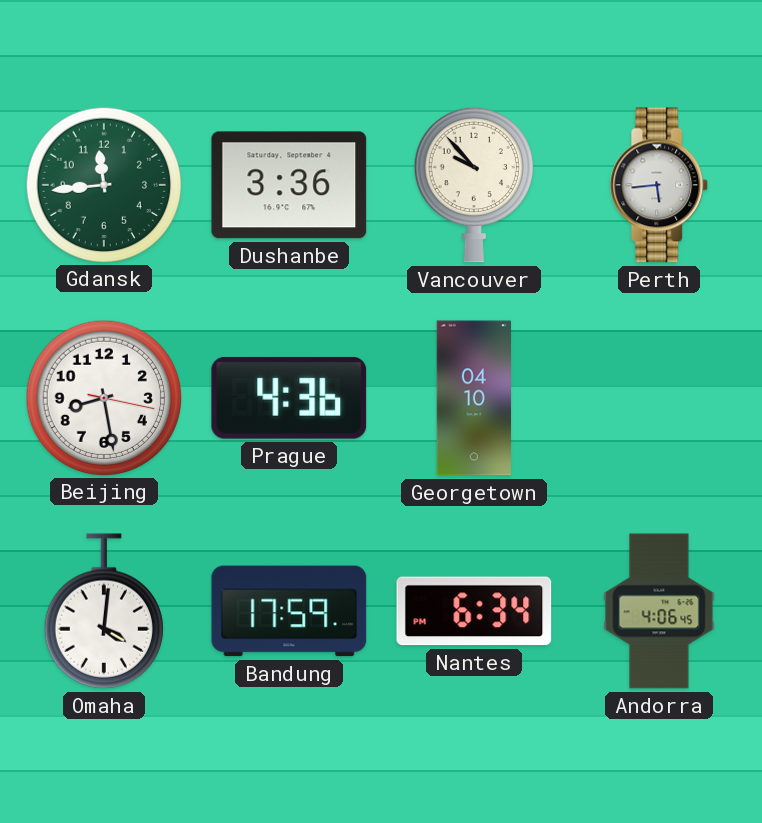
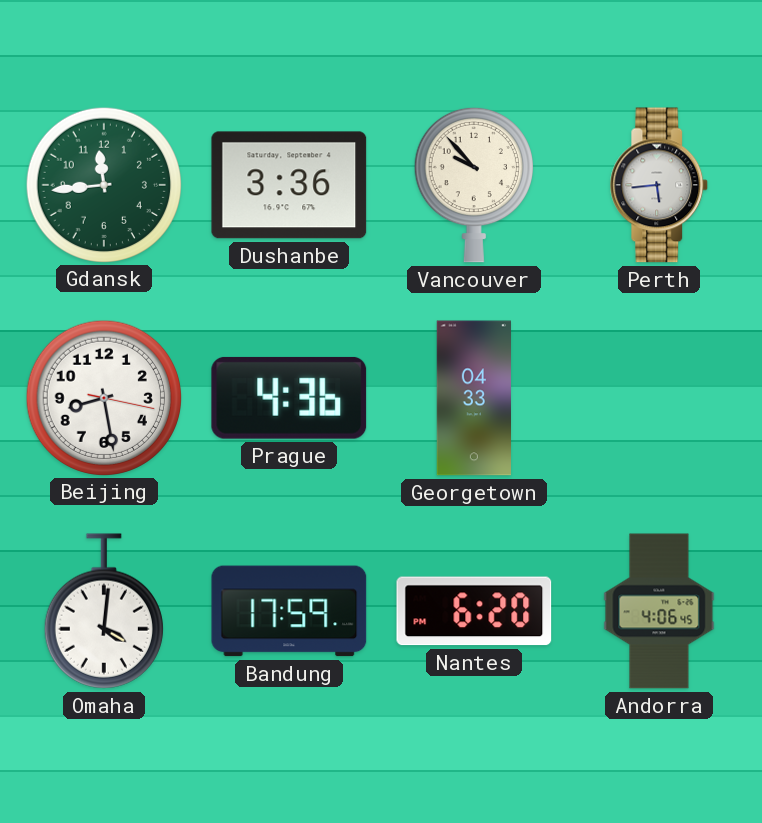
Georgetown: 04:10 -> 04:33
Nantes: 6:34 -> 6:20
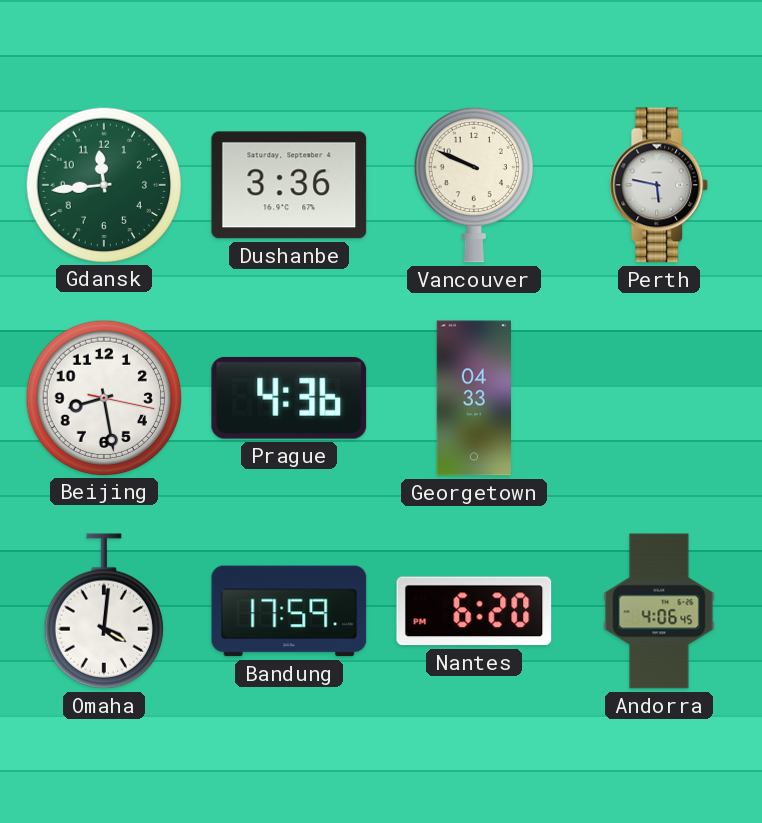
Vancouver: 9:53 -> 9:49
Perth: 5:44 -> 5:47
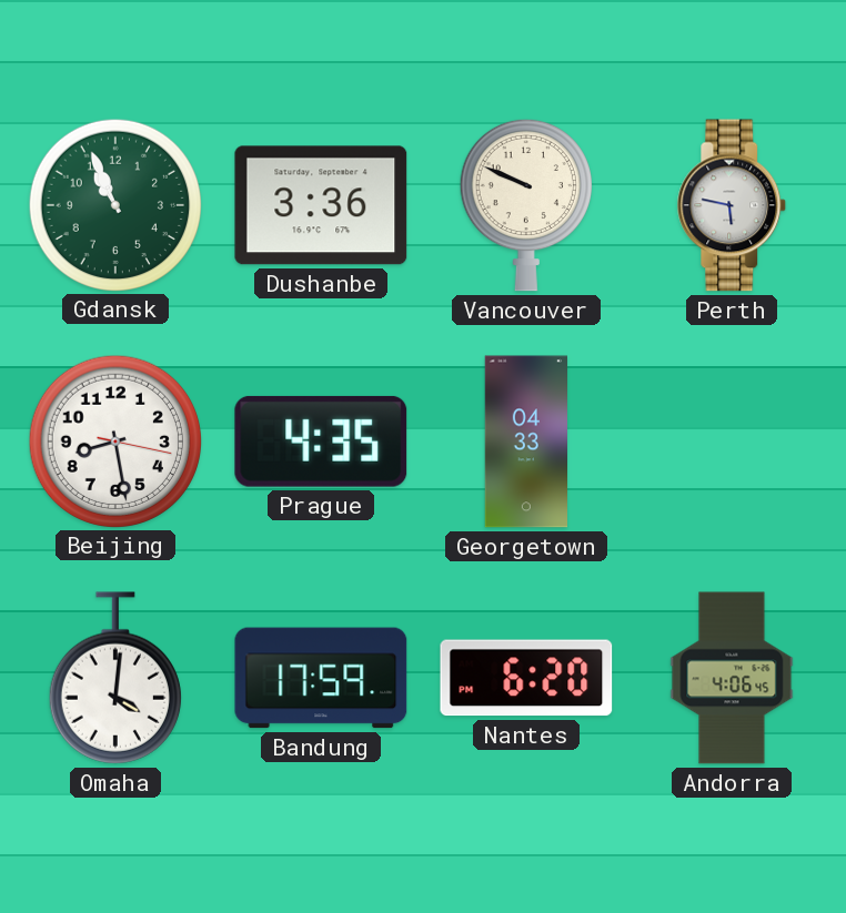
Gdansk: 11:44 -> 10:56
Prague: 4:36 -> 4:35
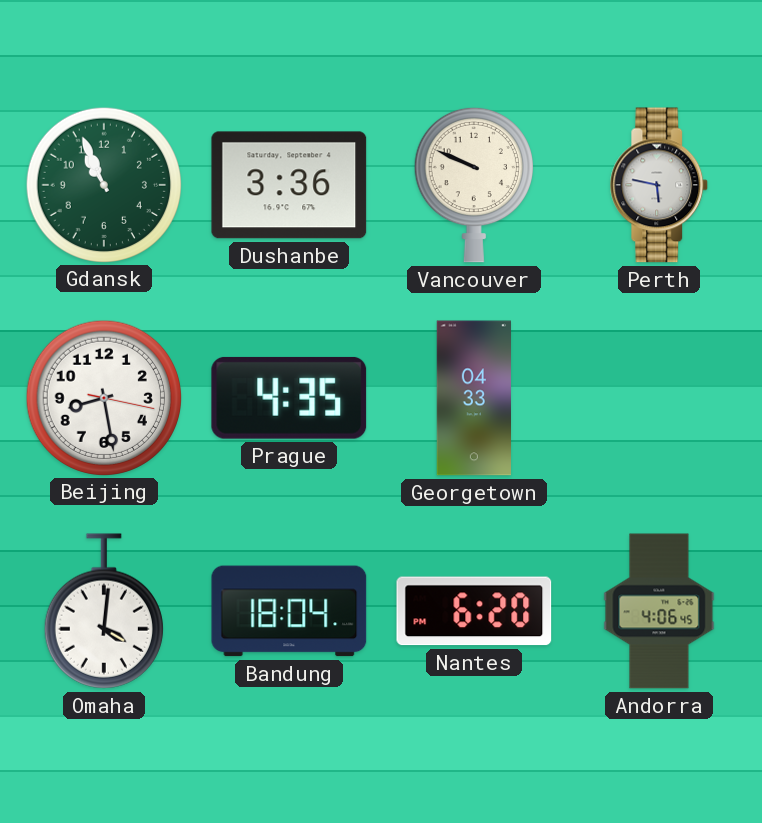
Bandung: 17:59 -> 18:04
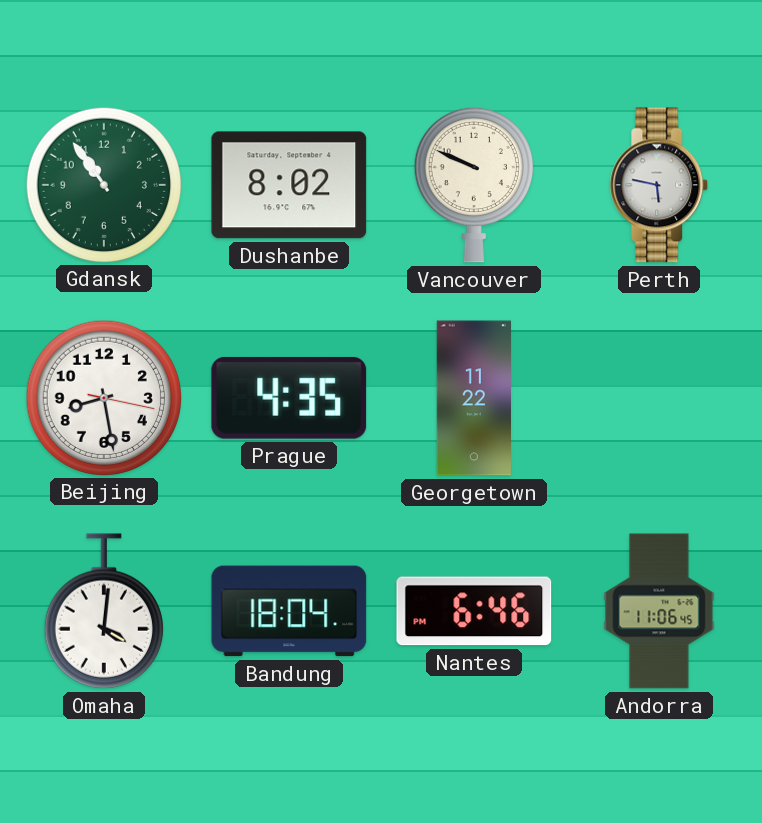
Gdansk: 10:56 -> 10:54
Dushanbe: 3:36 -> 8:02
Georgetown: 04:33 -> 11:22
Nantes: 6:20 -> 6:46
Andorra: 4:06 -> 11:06
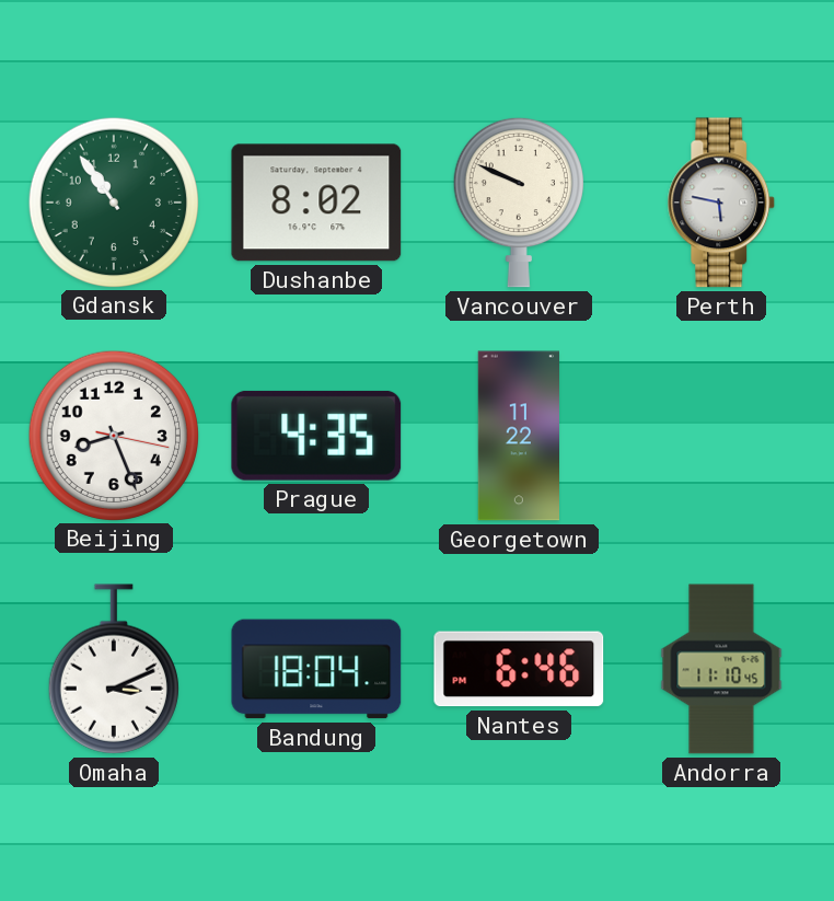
Beijing: 8:28 -> 8:26
Omaha: 4:01 -> 3:11
Andorra: 11:06 -> 11:10
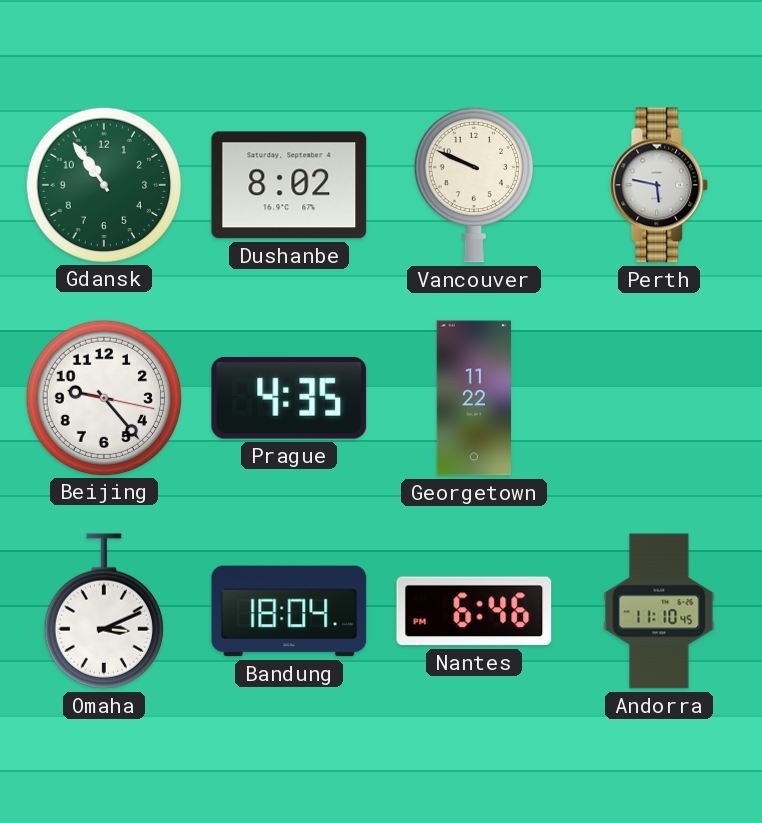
Beijing: 8:26 -> 9:23
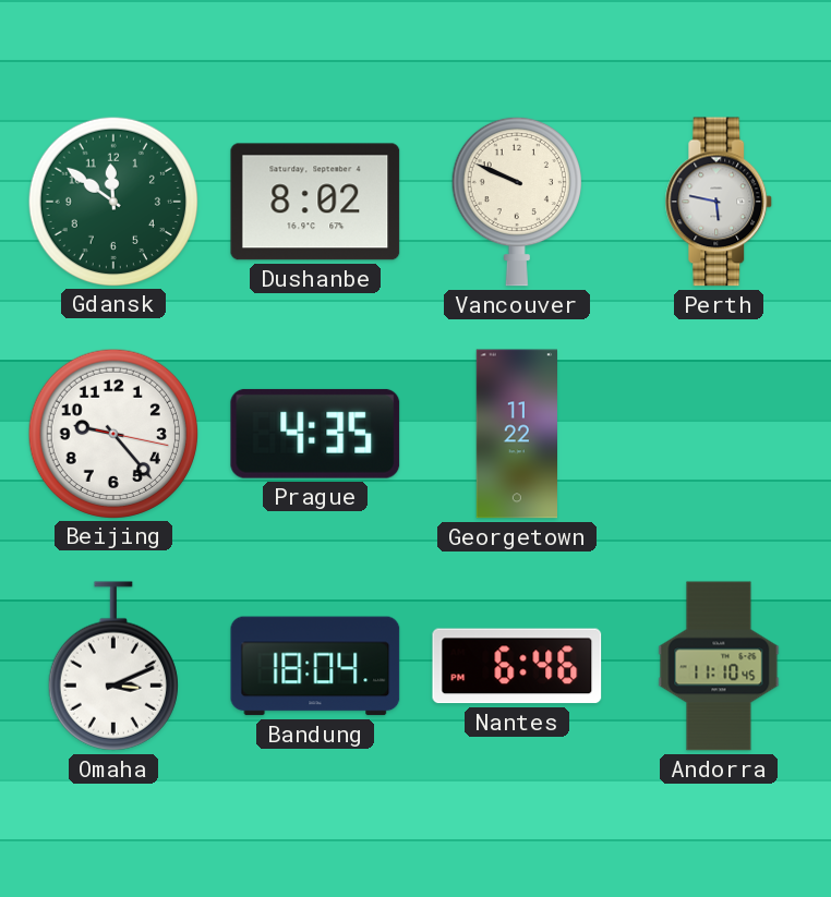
Gdansk: 10:54 -> 11:51
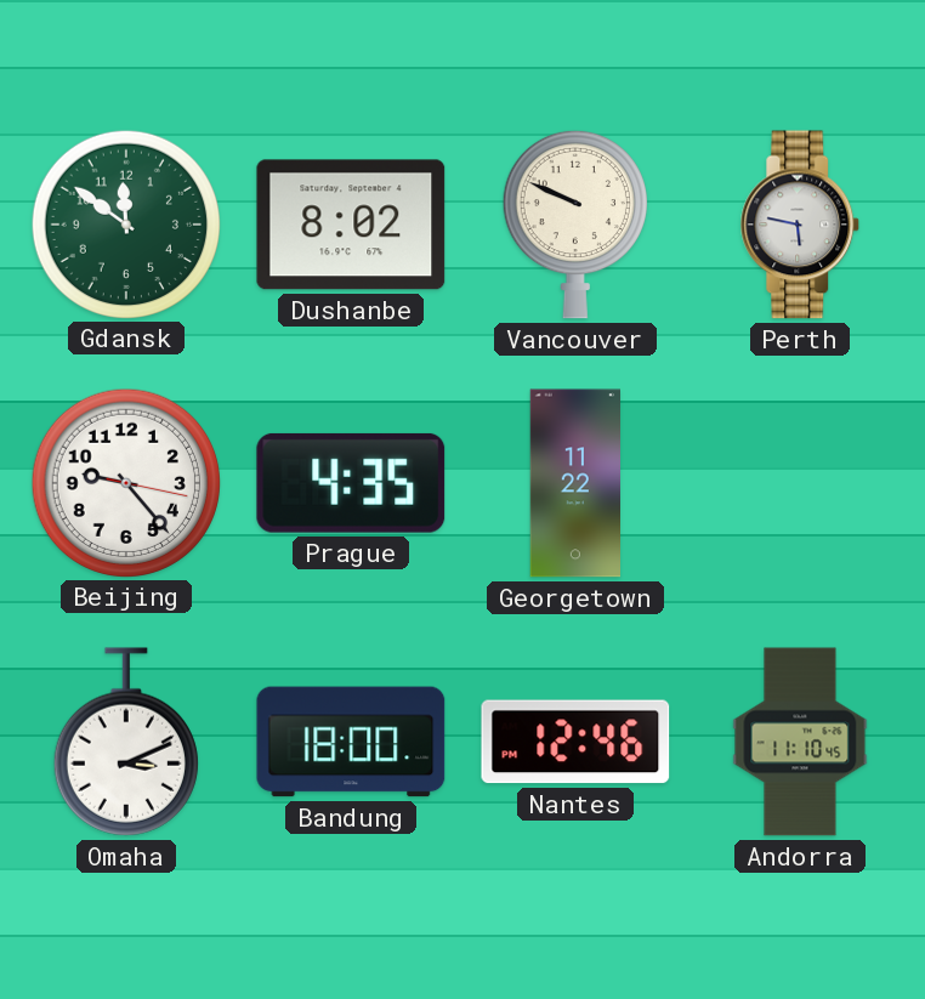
Bandung: 18:04 -> 18:00
Nantes: 6:46 -> 12:46
